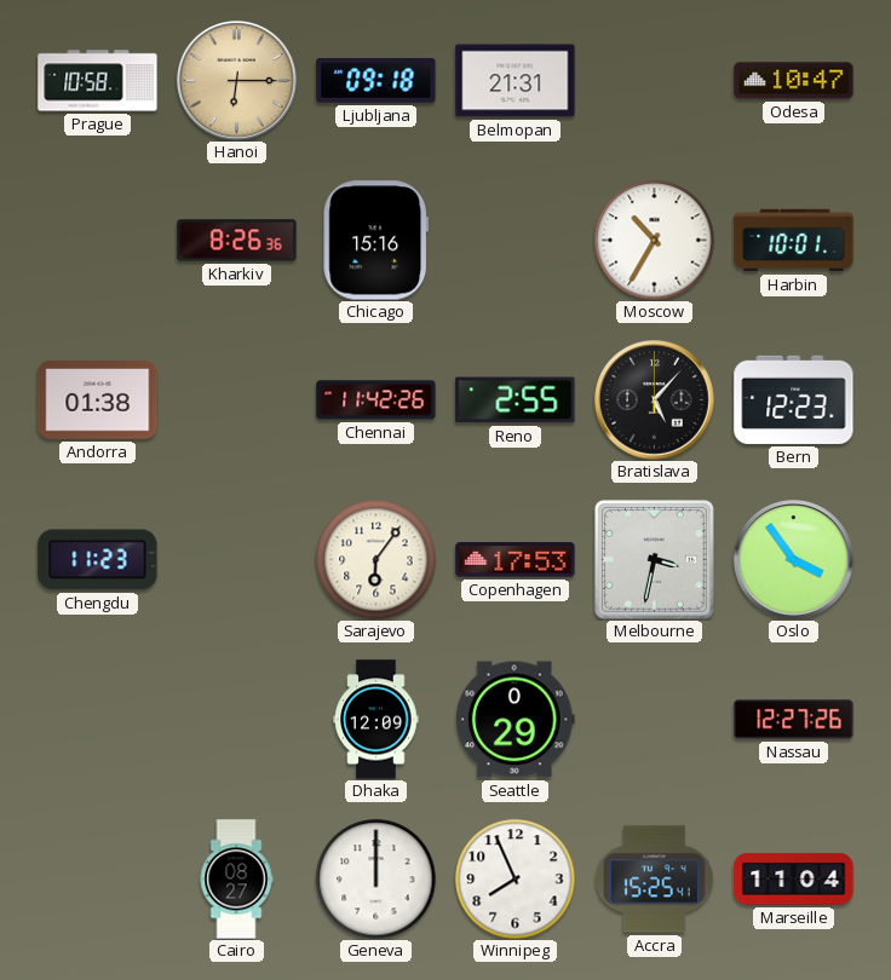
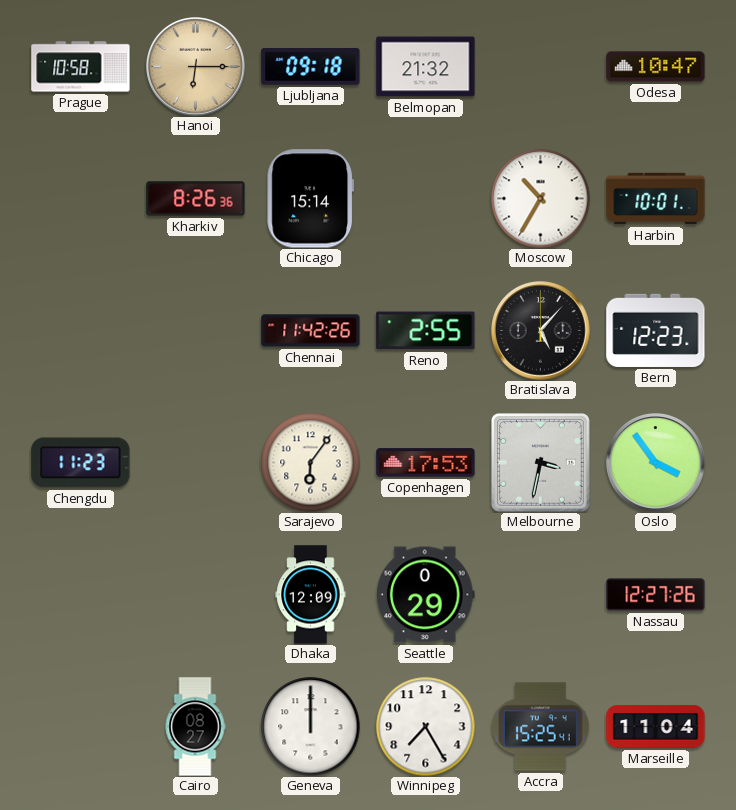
Belmopan: 21:31 -> 21:32
Chicago: 15:16 -> 15:14
Andorra: 01:38 -> none
Winnipeg: 7:56 -> 7:25
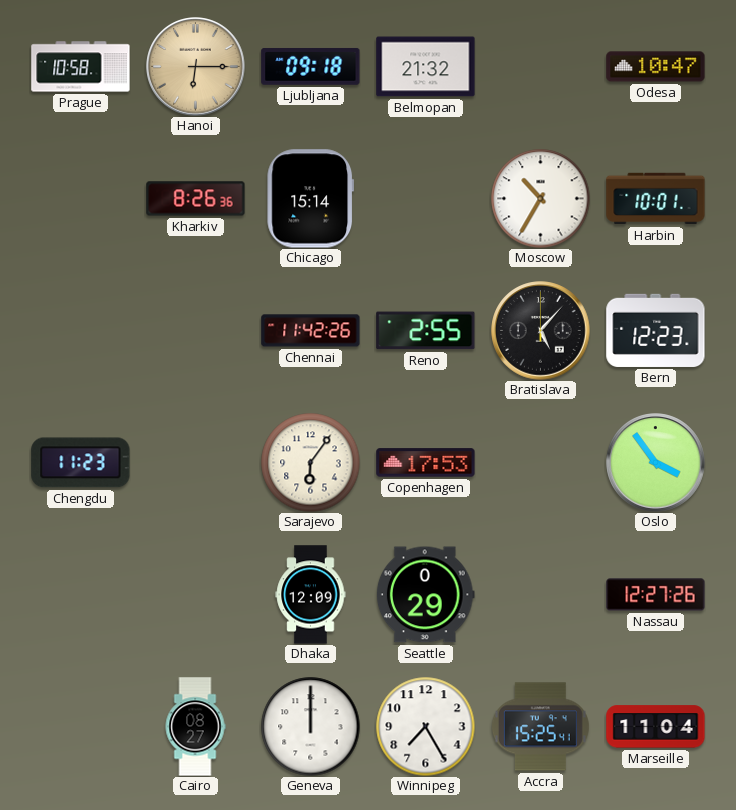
Melbourne: 3:32 -> none
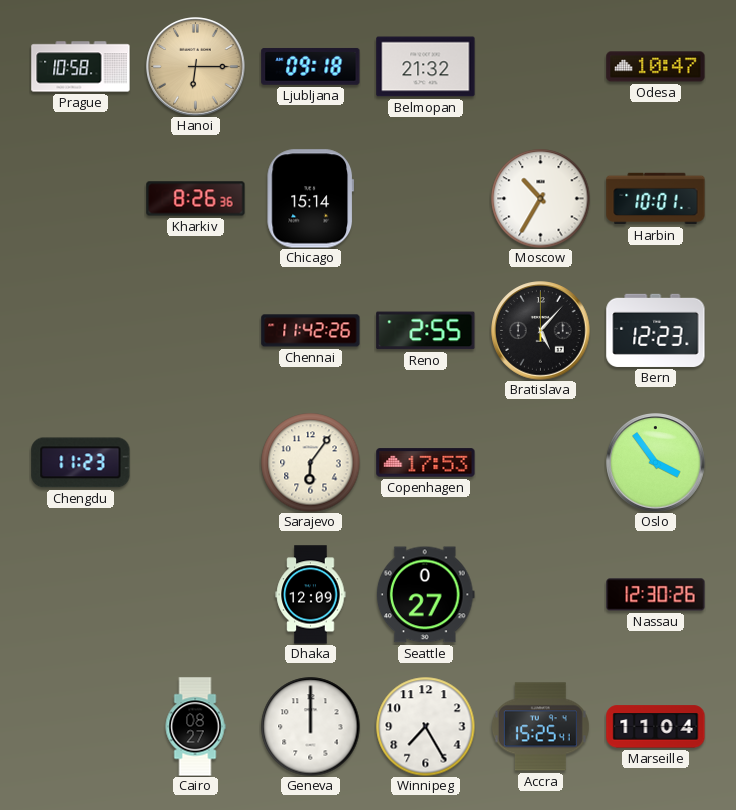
Seattle: 0:29 -> 0:27
Nassau: 12:27 -> 12:30
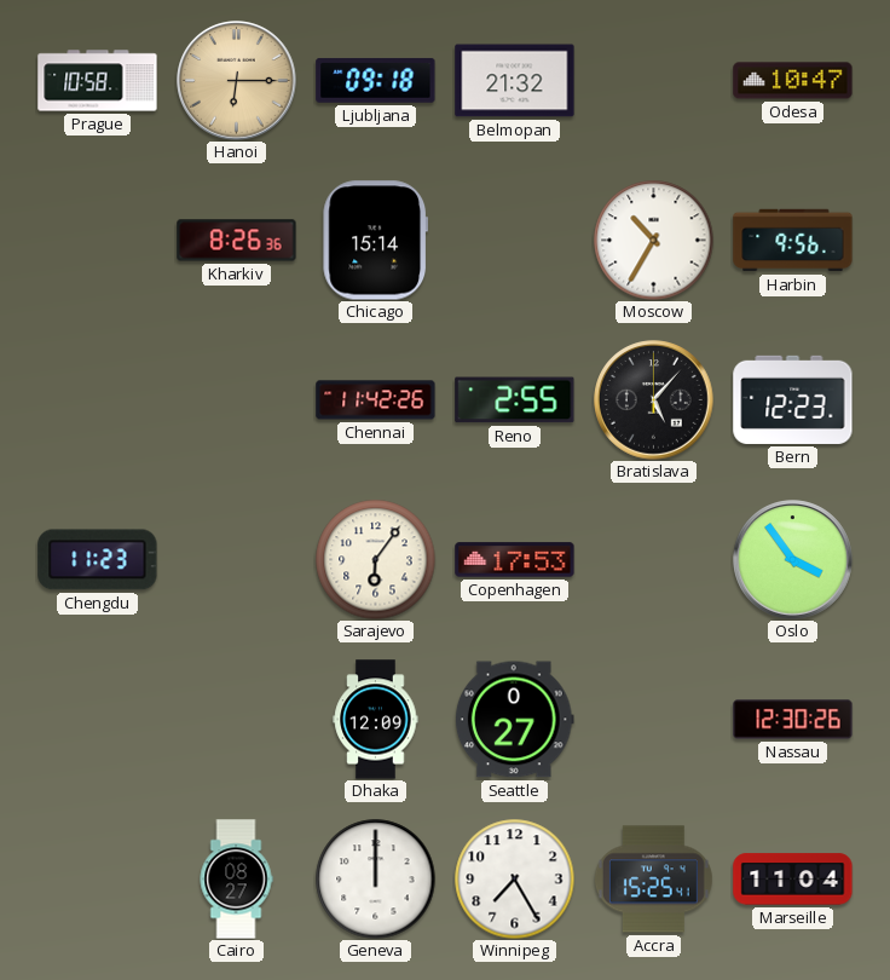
Harbin: 10:01 -> 9:56
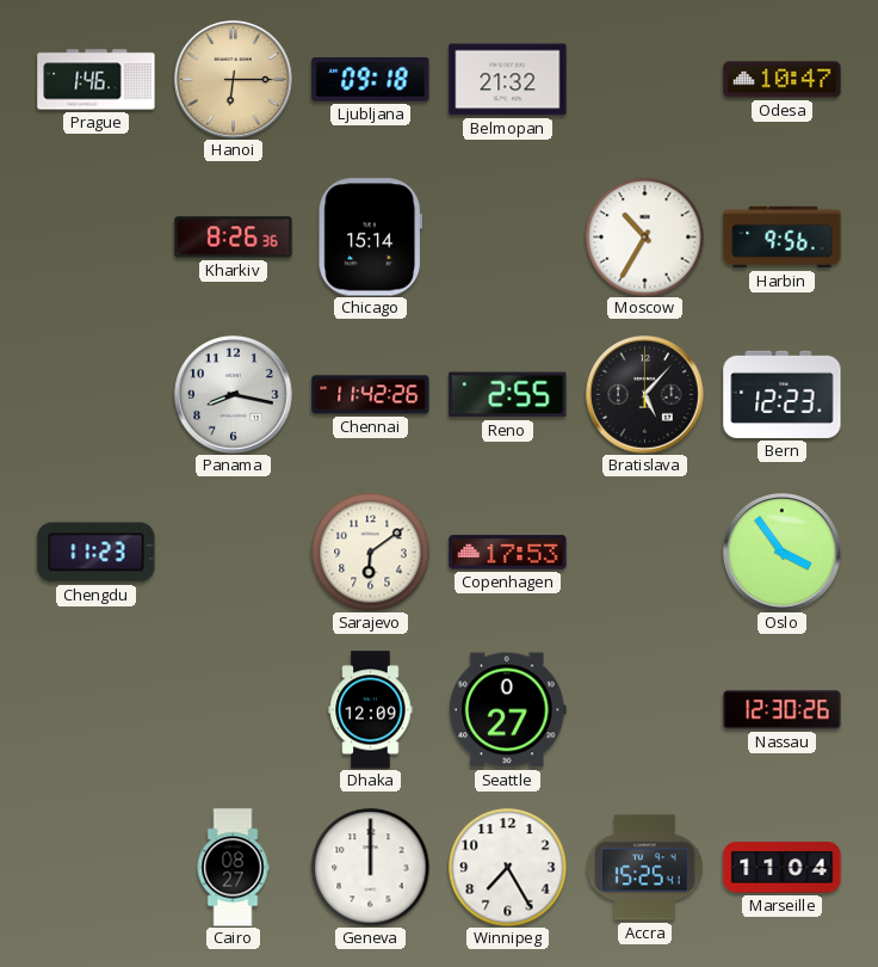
Prague: 10:58 -> 1:46
Panama: none -> 8:17
Sarajevo: 6:06 -> 6:09
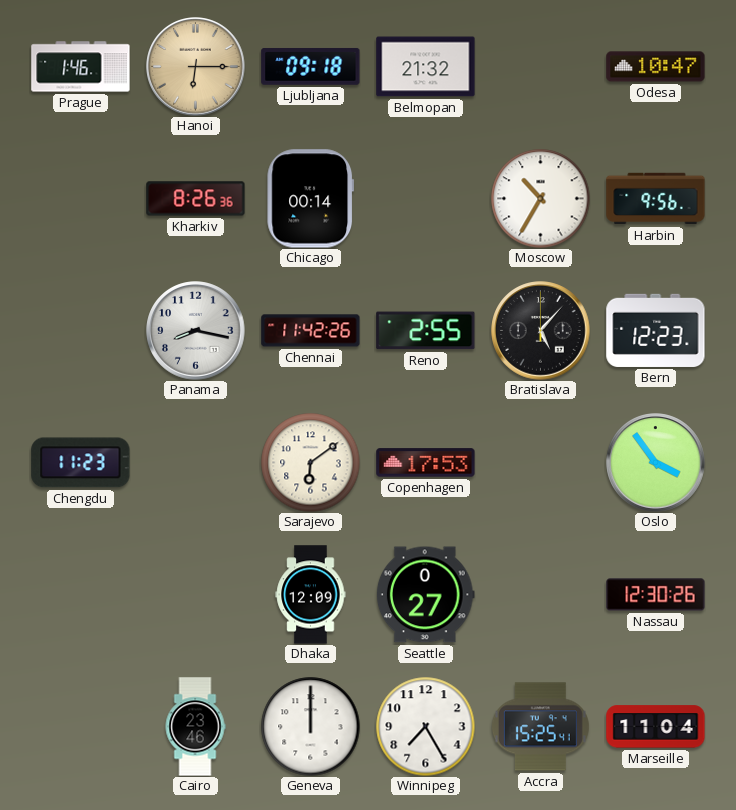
Chicago: 15:14 -> 00:14
Cairo: 08:27 -> 23:46
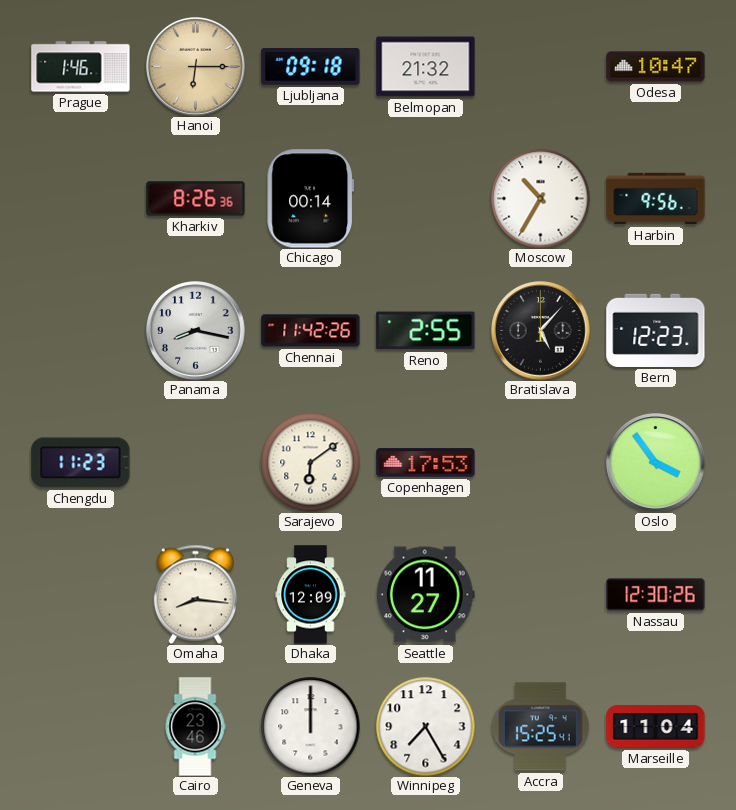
Omaha: none -> 8:16
Seattle: 0:27 -> 11:27
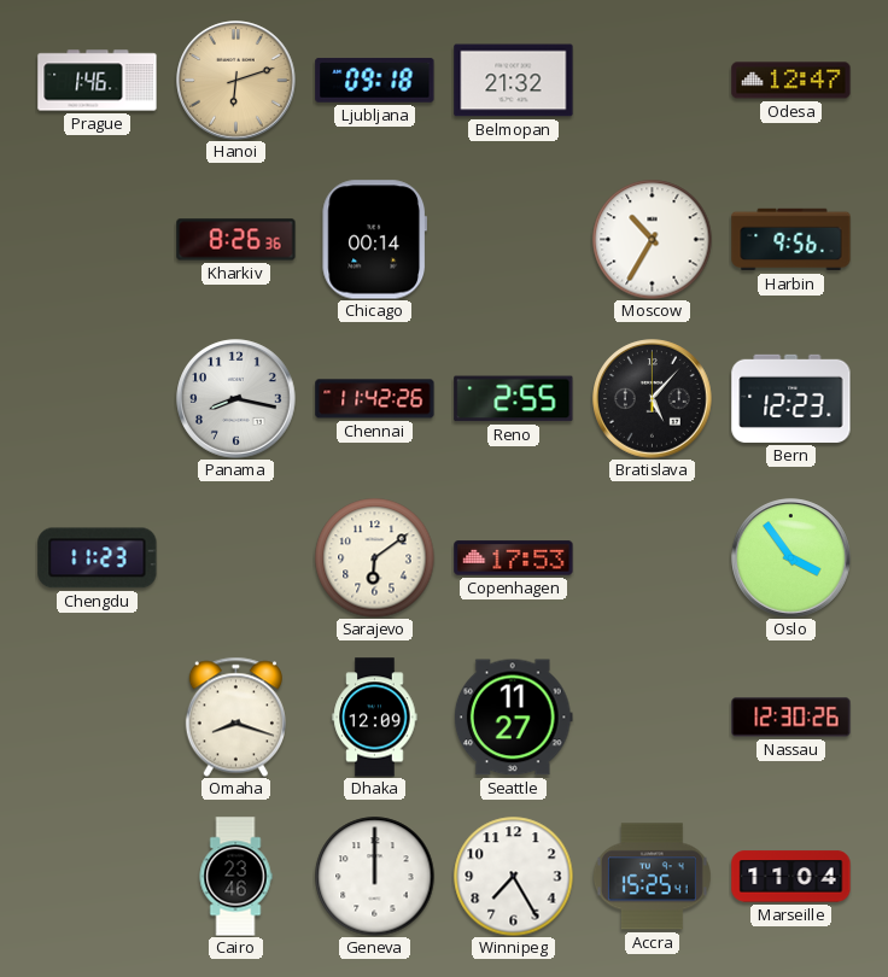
Hanoi: 6:15 -> 6:12
Odesa: 10:47 -> 12:47
Omaha: 8:16 -> 8:18
